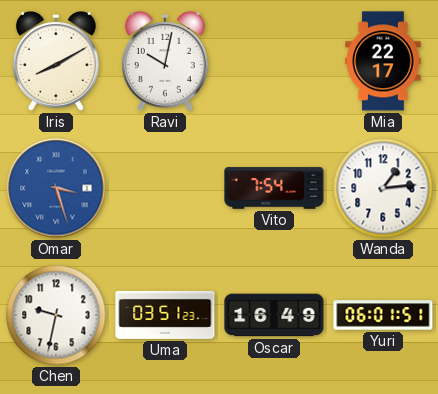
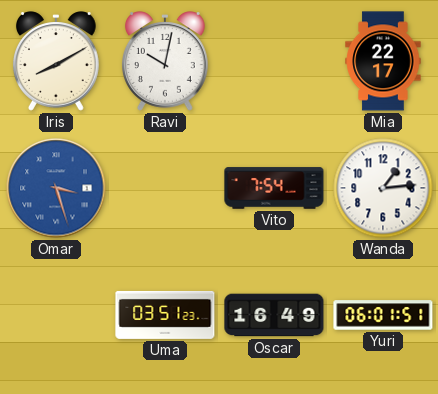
Chen: 9:32 -> none
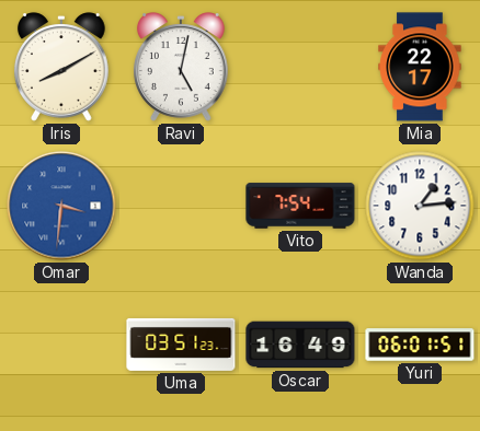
Ravi: 10:02 -> 5:02
Omar: 3:27 -> 3:31
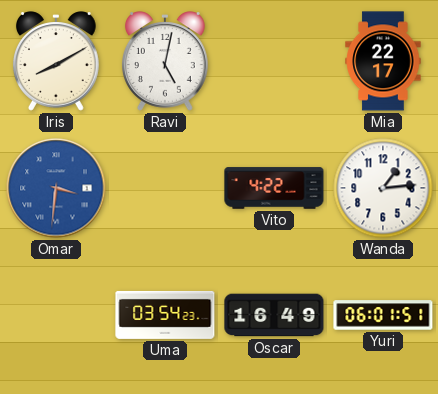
Vito: 7:54 -> 4:22
Uma: 03:51 -> 03:54
